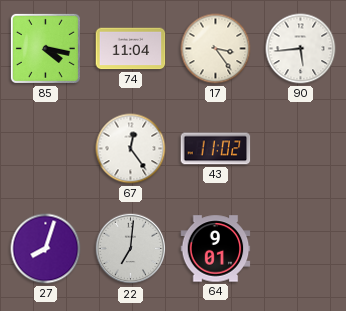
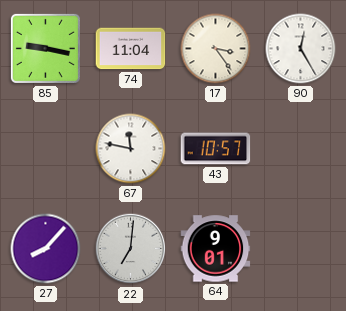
85: 4:17 -> 9:17
90: 5:44 -> 12:25
67: 12:24 -> 11:47
43: 11:02 -> 10:57
27: 8:03 -> 8:07
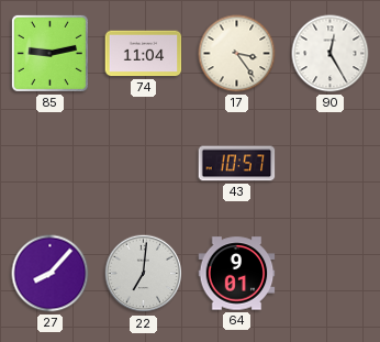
85: 9:17 -> 9:13
67: 11:47 -> none
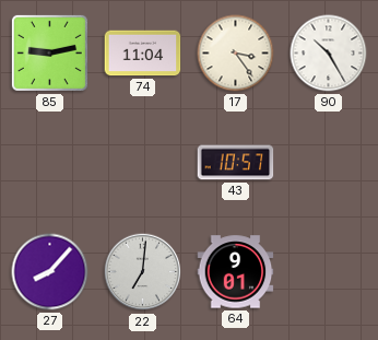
90: 12:25 -> 10:25
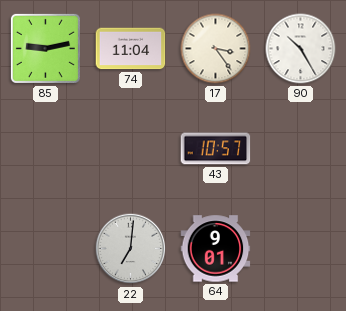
27: 8:07 -> none
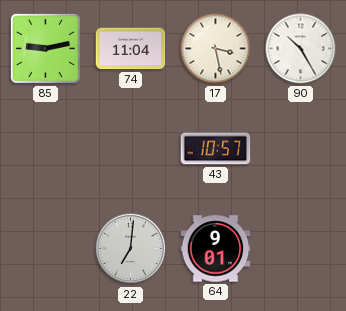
17: 3:24 -> 3:28
